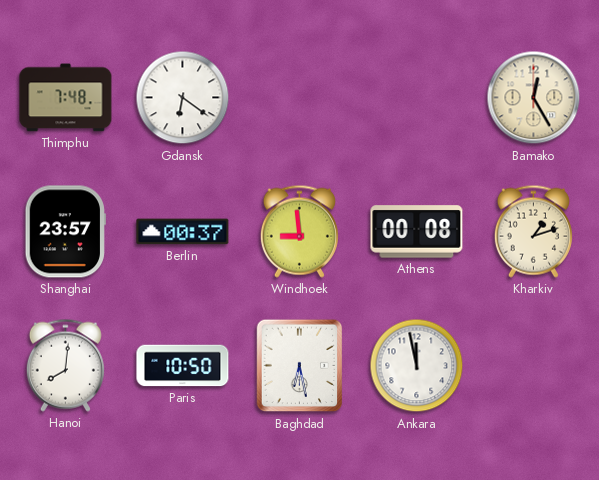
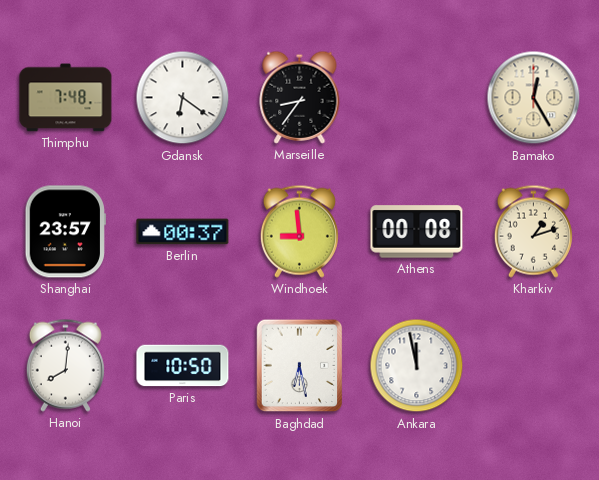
Marseille: none -> 8:36
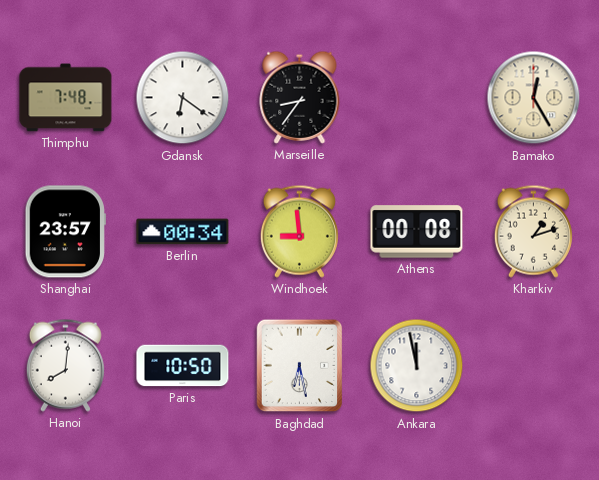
Berlin: 00:37 -> 00:34
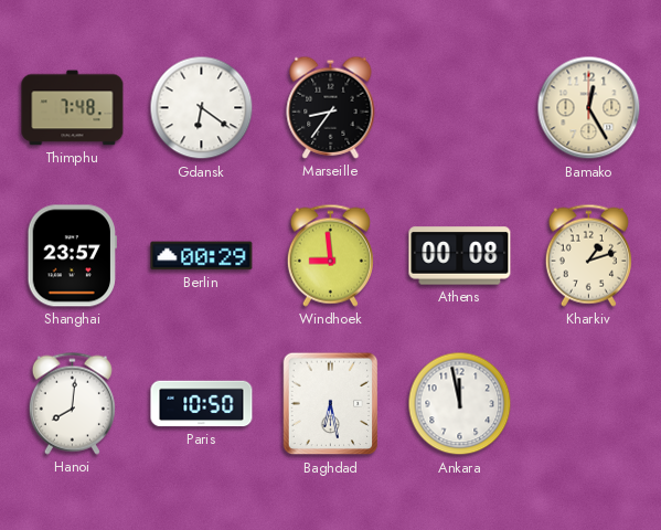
Berlin: 00:34 -> 00:29
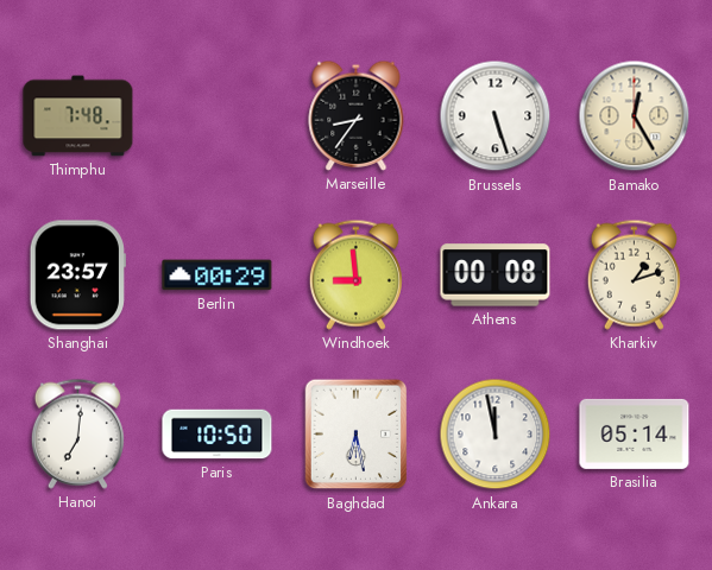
Gdansk: 6:21 -> none
Brussels: none -> 5:27
Hanoi: 8:01 -> 7:01
Brasilia: none -> 05:14
